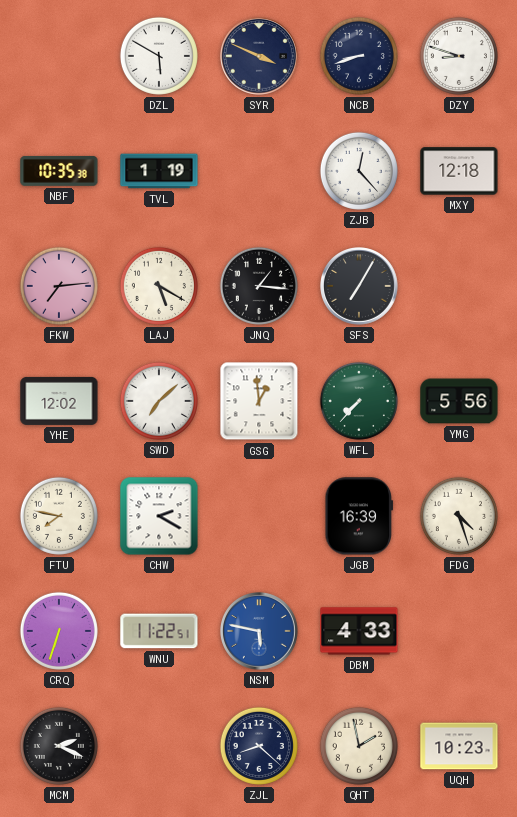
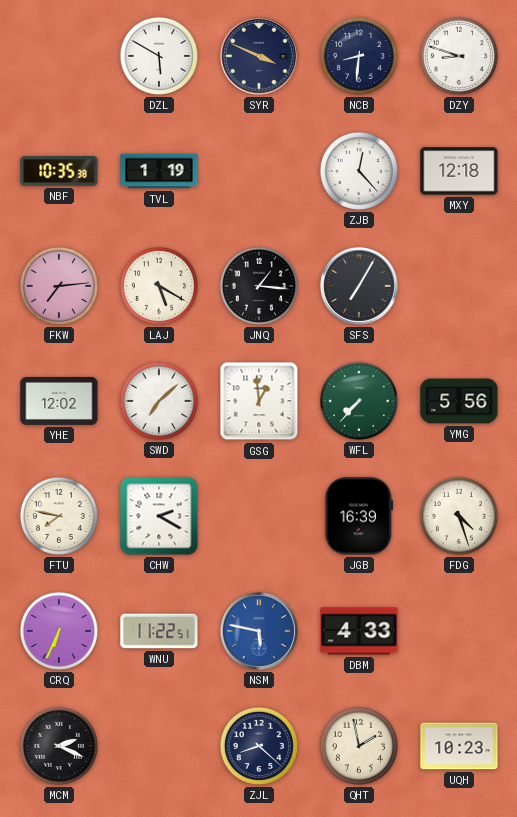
NCB: 8:42 -> 8:31
CRQ: 6:33 -> 6:34
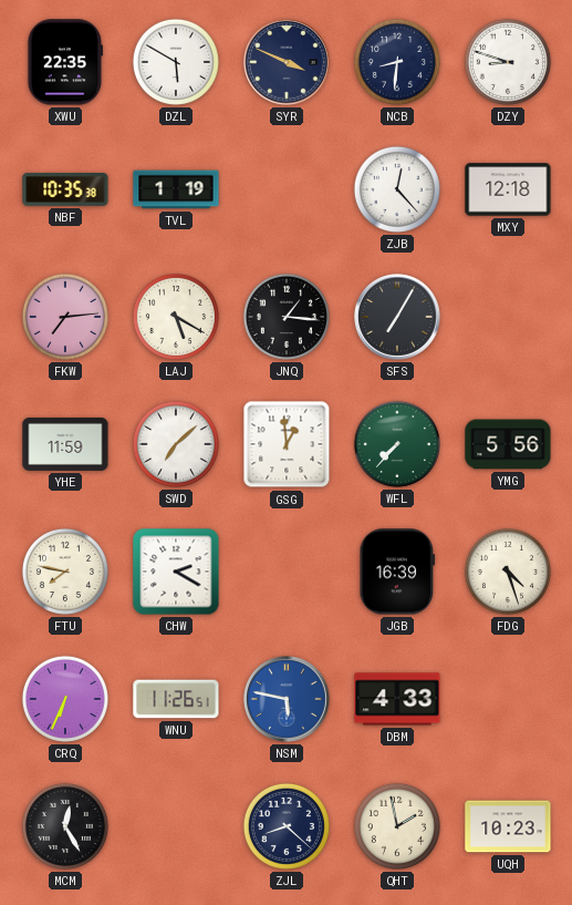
XWU: none -> 22:35
YHE: 12:02 -> 11:59
WNU: 11:22 -> 11:26
MCM: 2:19 -> 12:25
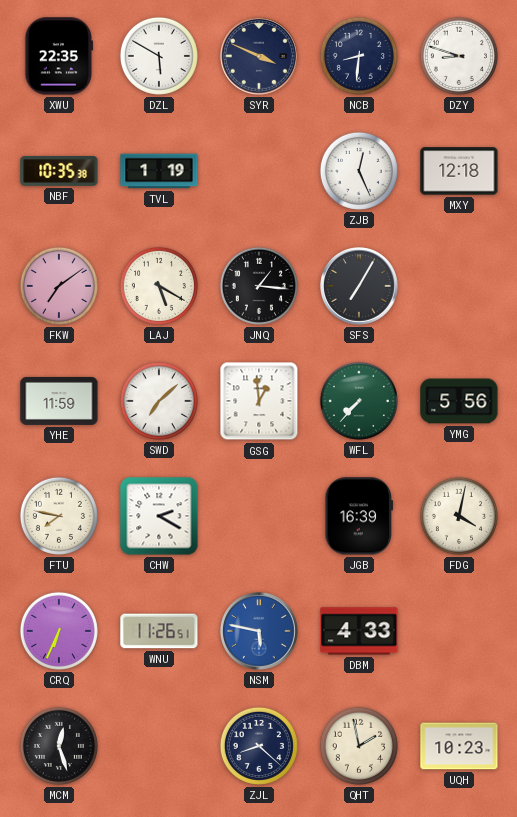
ZJB: 12:23 -> 12:26
FKW: 7:14 -> 7:09
FDG: 4:27 -> 4:02
MCM: 12:25 -> 12:27
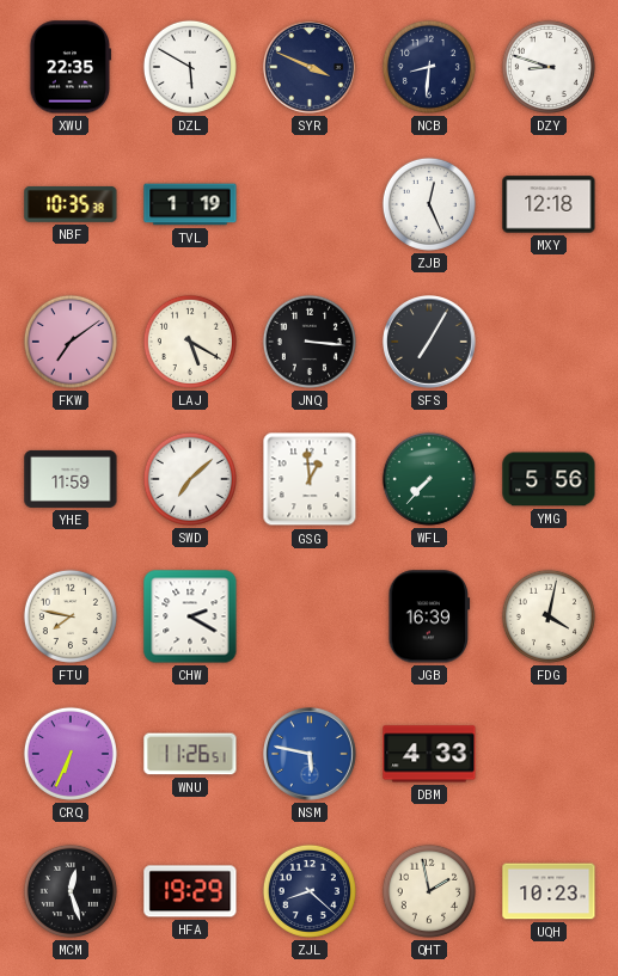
JNQ: 1:16 -> 3:16
HFA: none -> 19:29
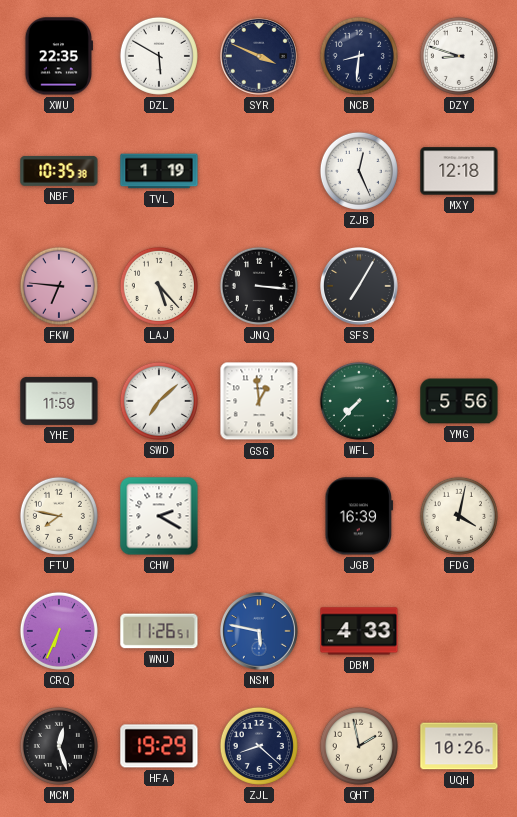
FKW: 7:09 -> 6:46
LAJ: 5:20 -> 5:23
UQH: 10:23 -> 10:26
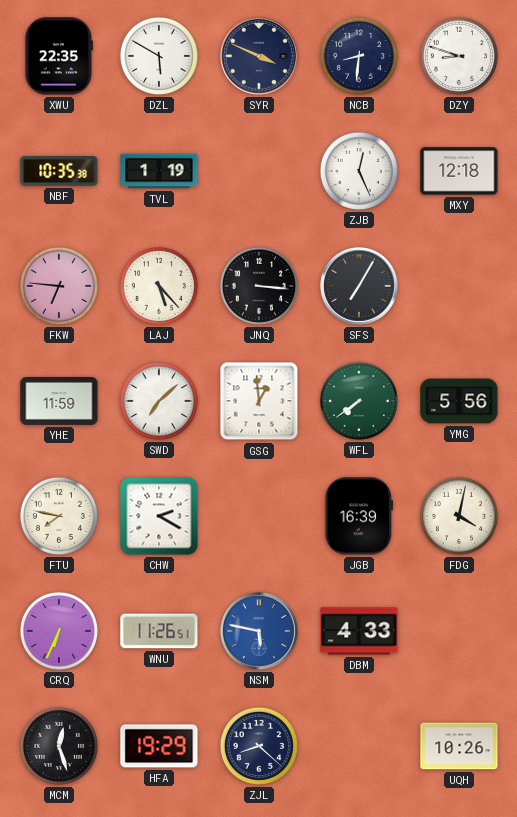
WFL: 7:37 -> 7:39
QHT: 1:58 -> none
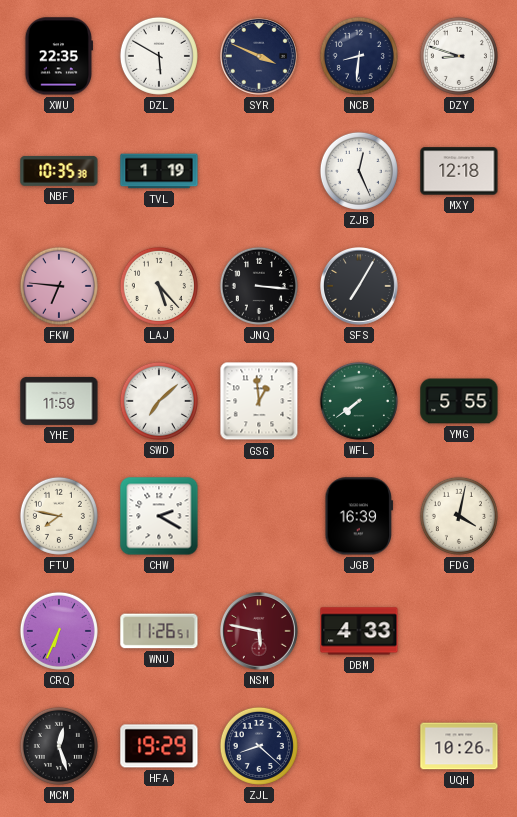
YMG: 5:56 -> 5:55
NSM dial: blue -> burgundy
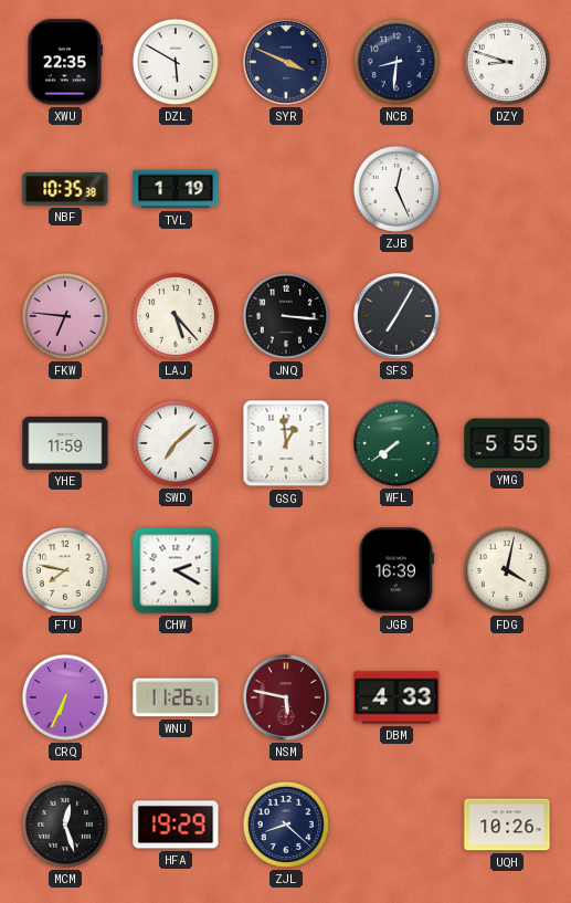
MXY: 12:18 -> none
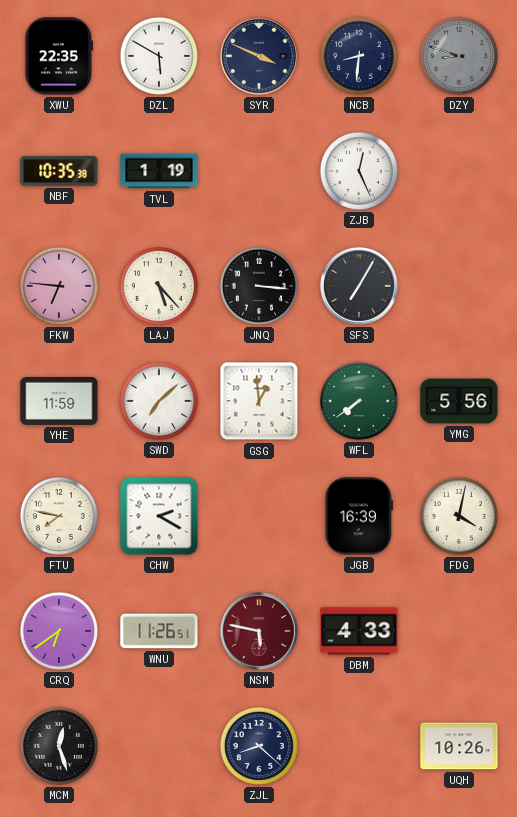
DZY dial: white -> grey
YMG: 5:55 -> 5:56
CRQ: 6:34 -> 6:39
HFA: 19:29 -> none
